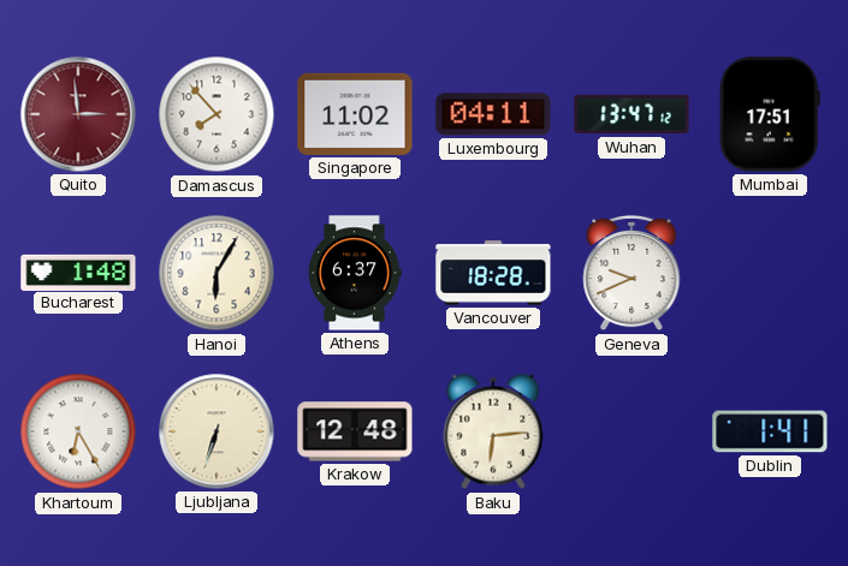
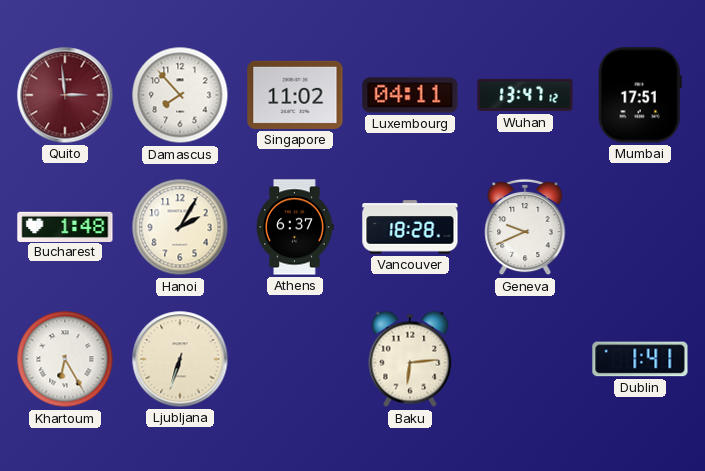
Hanoi: 6:05 -> 2:05
Krakow: 12:48 -> none
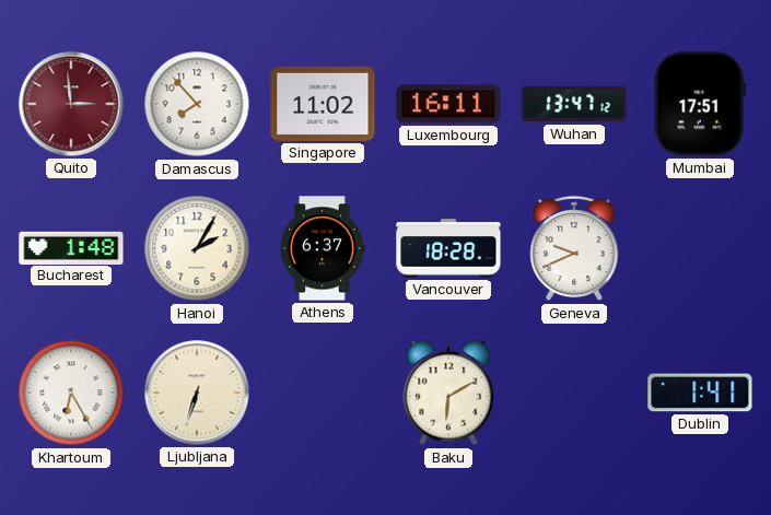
Luxembourg: 04:11 -> 16:11
Baku: 6:14 -> 6:10
